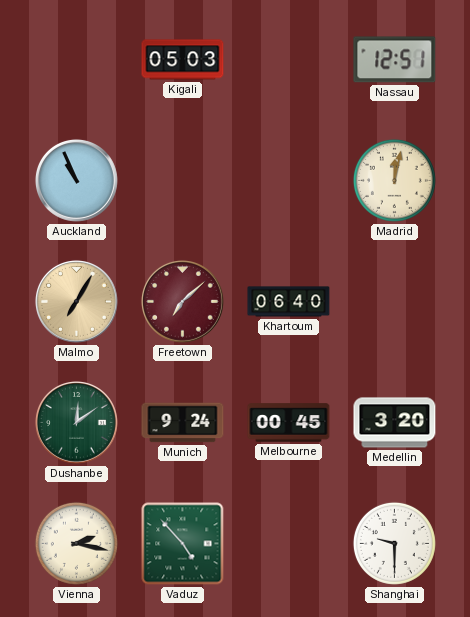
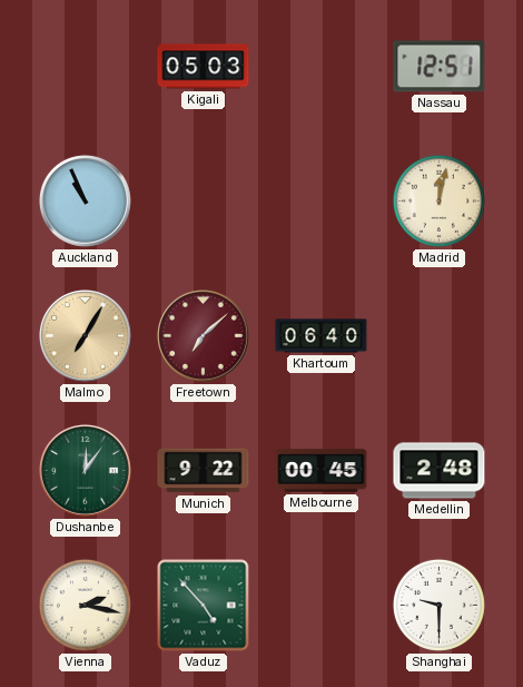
Dushanbe: 12:09 -> 12:06
Munich: 9:24 -> 9:22
Medellin: 3:20 -> 2:48
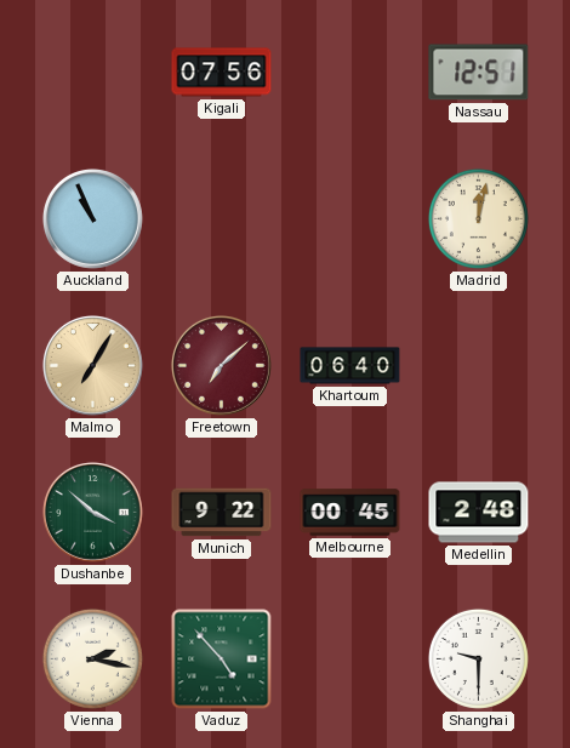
Kigali: 05:03 -> 07:56
Dushanbe: 12:06 -> 3:52
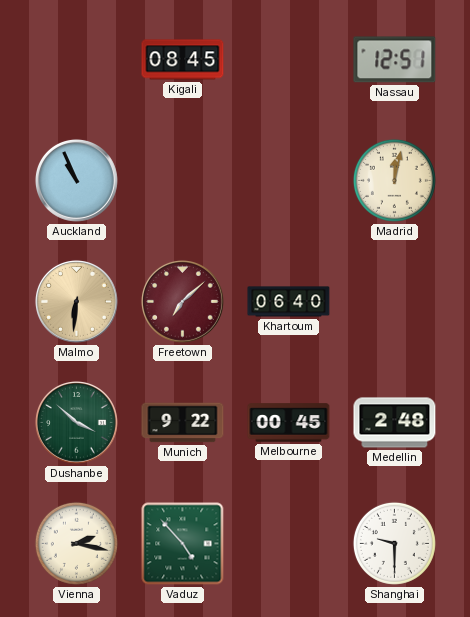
Kigali: 07:56 -> 08:45
Malmo: 7:05 -> 6:31
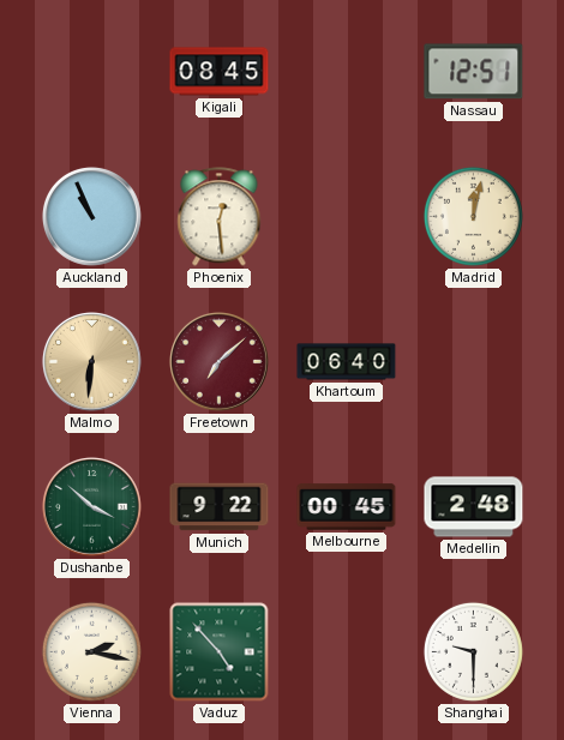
Phoenix: none -> 12:29
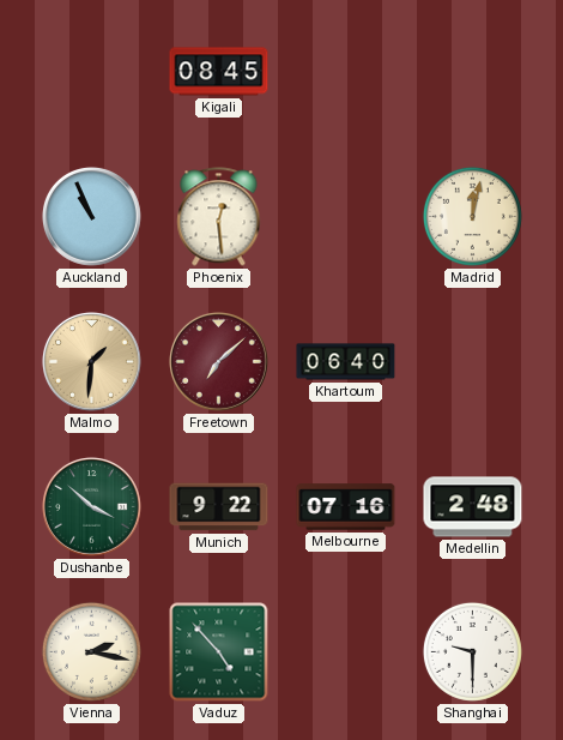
Nassau: 12:51 -> none
Malmo: 6:31 -> 1:31
Melbourne: 00:45 -> 07:16
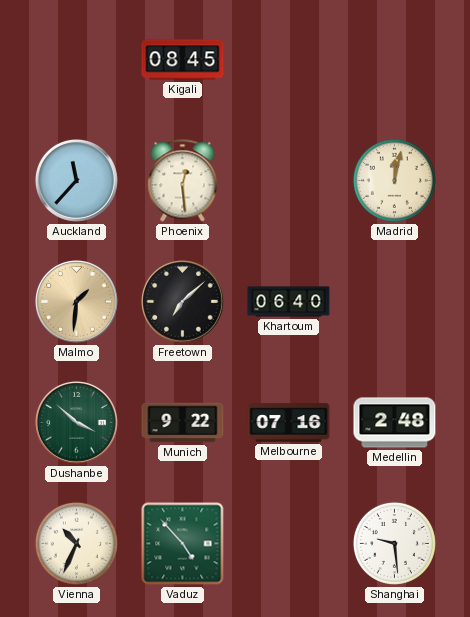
Auckland: 10:56 -> 11:37
Freetown dial: burgundy -> black
Vienna: 2:17 -> 10:34
Shanghai: 9:30 -> 9:29
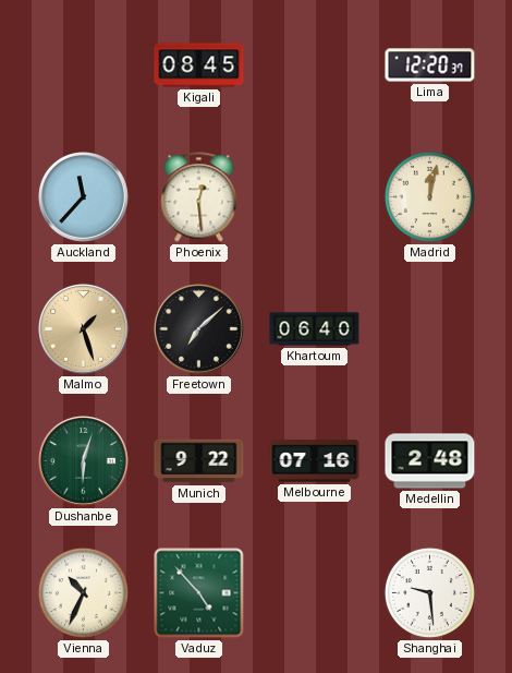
Lima: none -> 12:20
Malmo: 1:31 -> 1:27
Dushanbe: 3:52 -> 6:03
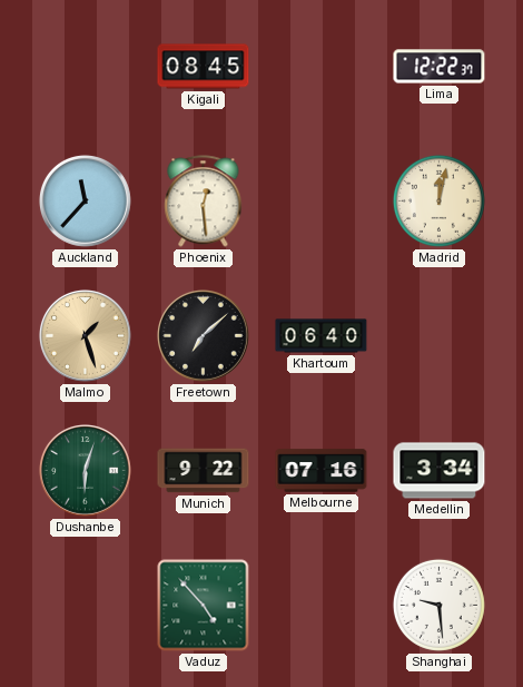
Lima: 12:20 -> 12:22
Medellin: 2:48 -> 3:34
Vienna: 10:34 -> none
